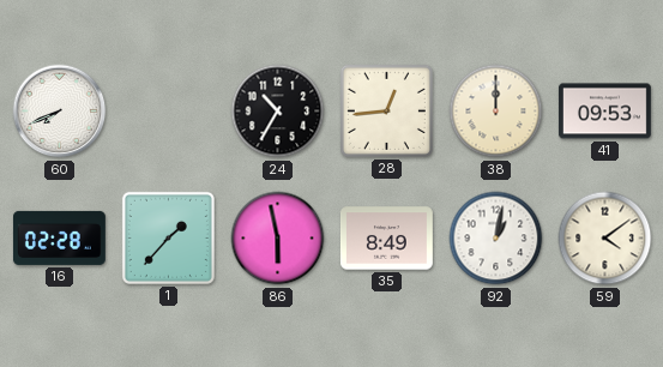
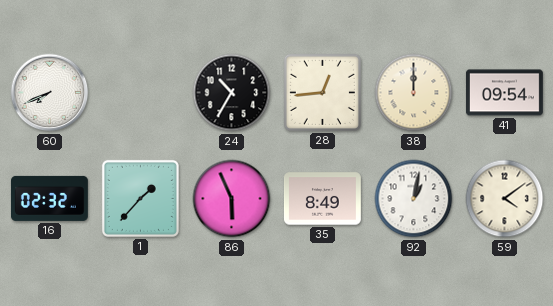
41: 09:53 -> 09:54
16: 02:28 -> 02:32
86: 5:58 -> 5:56
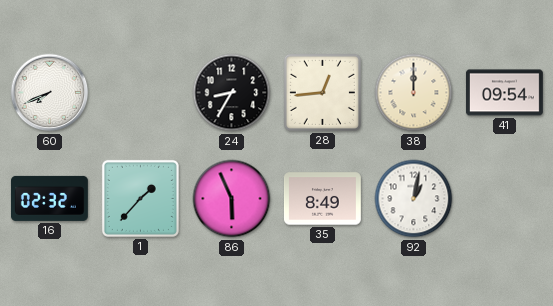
24: 10:35 -> 8:35
59: 4:09 -> none
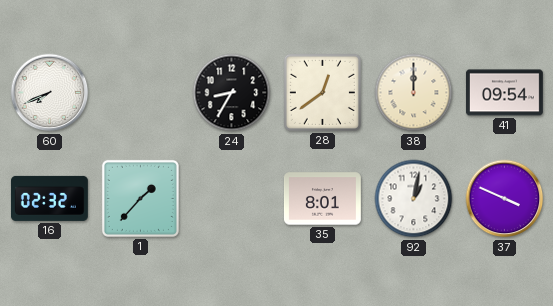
28: 12:44 -> 12:39
86: 5:56 -> none
35: 8:49 -> 8:01
37: none -> 3:49
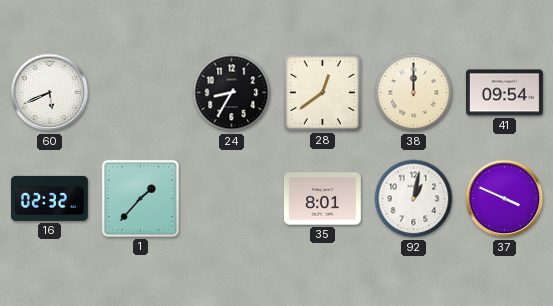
60: 7:41 -> 5:41
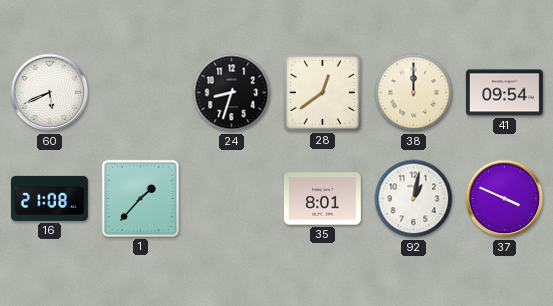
24: 8:35 -> 8:33
16: 02:32 -> 21:08
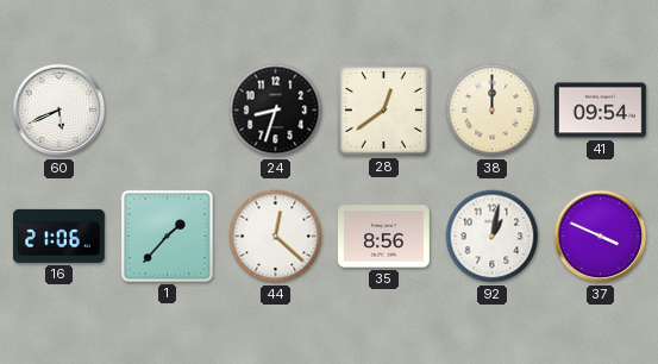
16: 21:08 -> 21:06
44: none -> 12:22
35: 8:01 -> 8:56
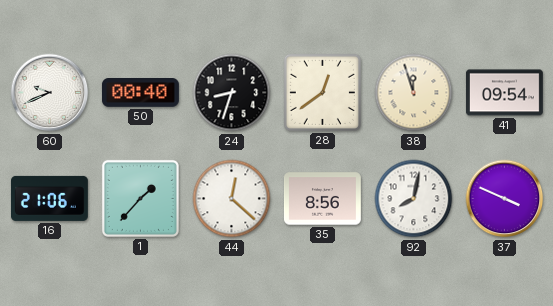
60: 5:41 -> 9:41
50: none -> 00:40
38: 12:00 -> 11:57
92: 1:02 -> 8:02
